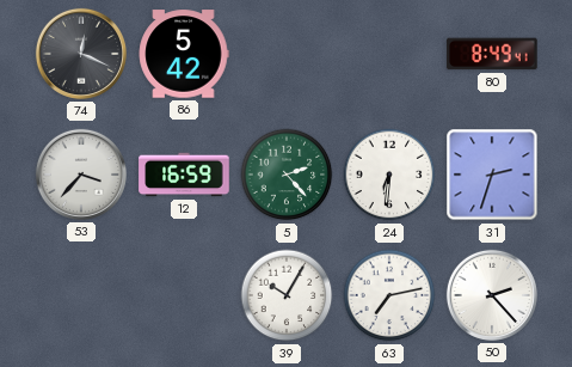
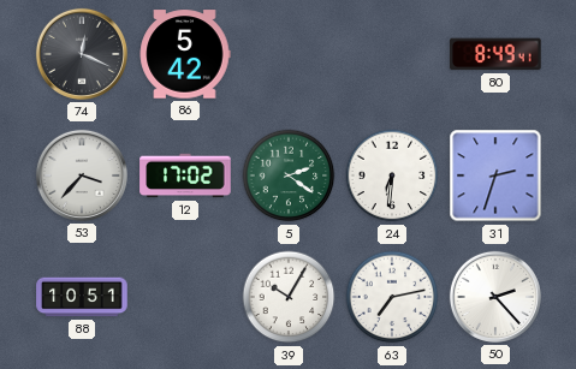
12: 16:59 -> 17:02
5: 2:23 -> 2:21
88: none -> 10:51
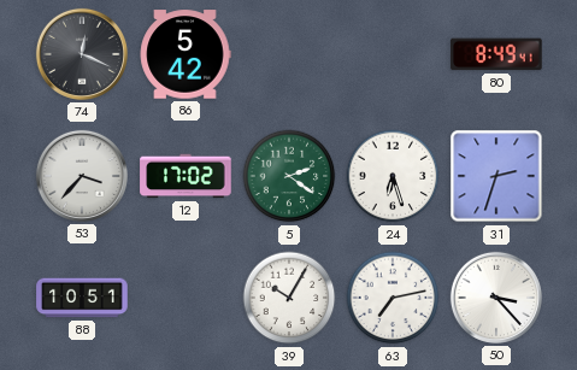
24: 6:31 -> 6:27
50: 2:23 -> 3:23
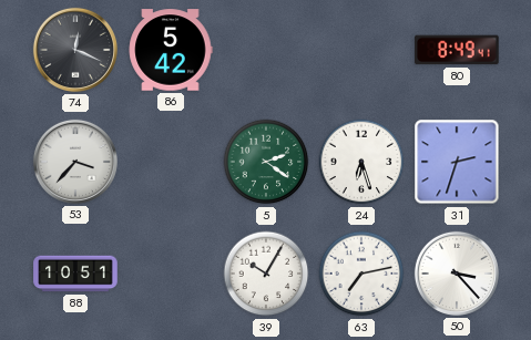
12: 17:02 -> none
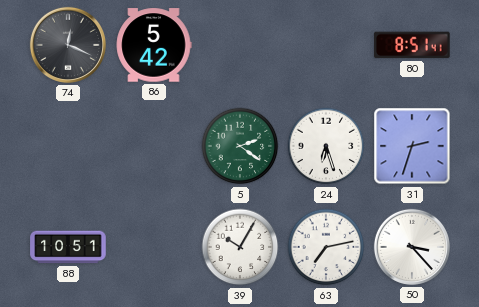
80: 8:49 -> 8:51
53: 3:37 -> none
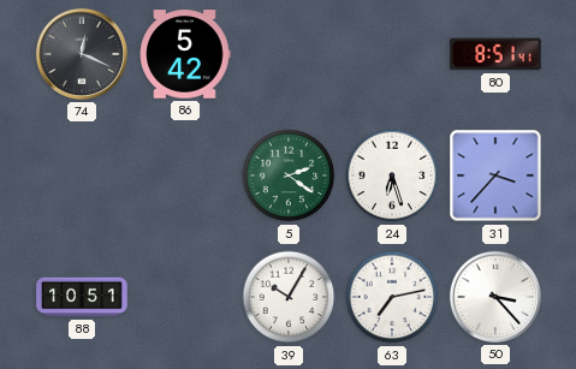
31: 2:33 -> 3:37
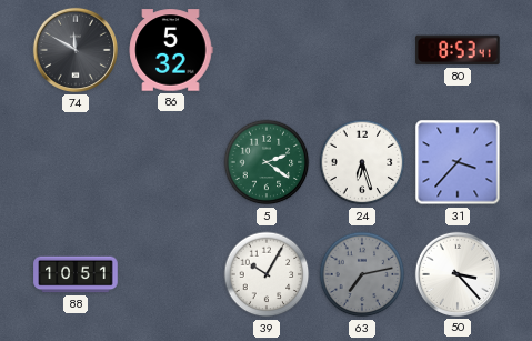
74: 12:19 -> 11:50
86: 5:42 -> 5:32
80: 8:51 -> 8:53
63 dial: white -> grey
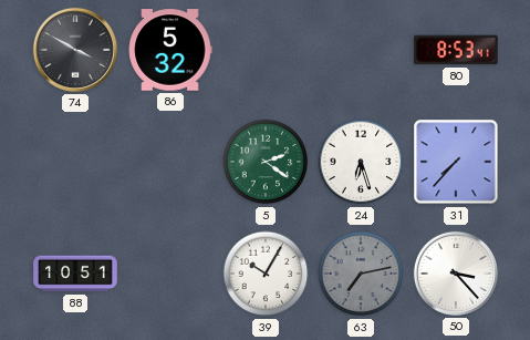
74: 11:50 -> 3:50
31: 3:37 -> 7:37
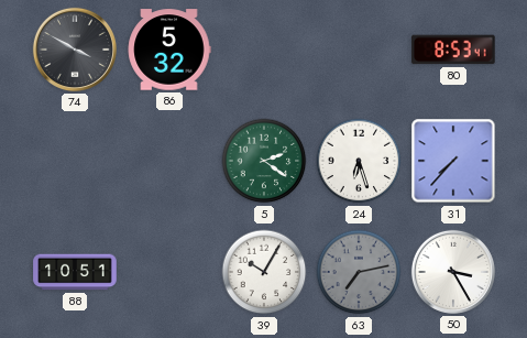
50: 3:23 -> 3:25
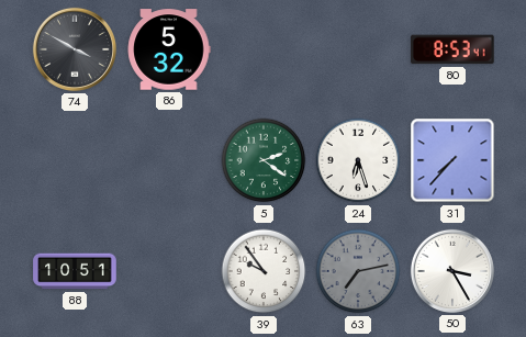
39: 10:05 -> 9:54
